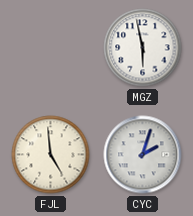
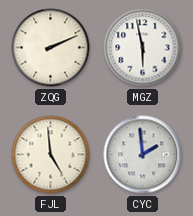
ZQG: none -> 2:11
CYC: 2:03 -> 1:59
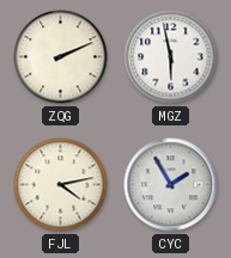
FJL: 4:59 -> 4:13
CYC: 1:59 -> 1:55
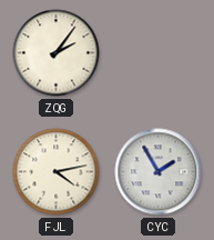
ZQG: 2:11 -> 2:06
MGZ: 5:58 -> none
